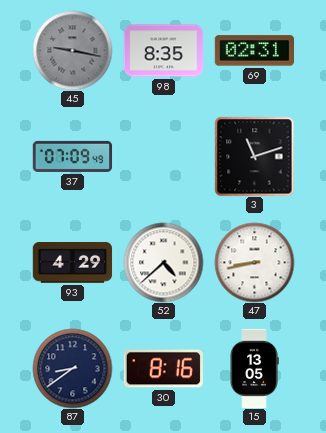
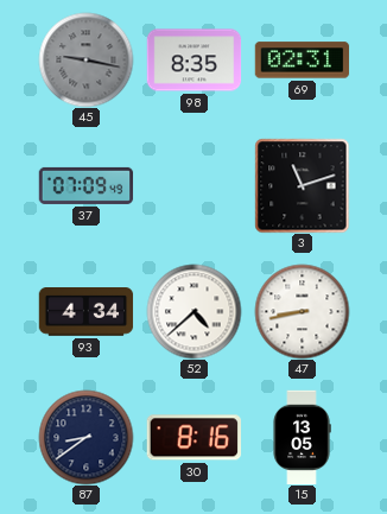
93: 4:29 -> 4:34
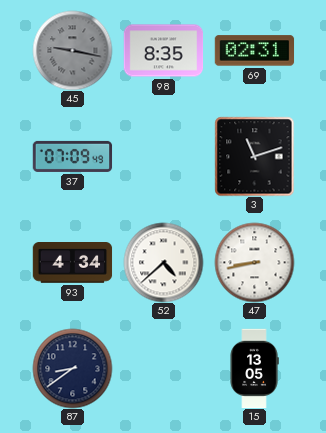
30: 8:16 -> none
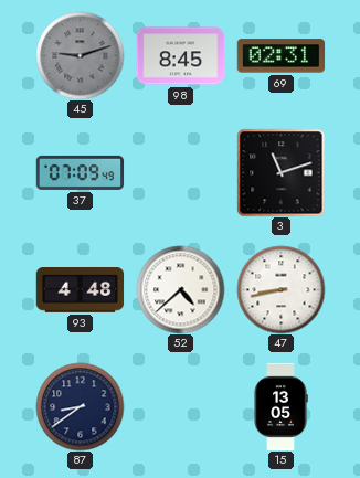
45: 9:17 -> 9:12
98: 8:35 -> 8:45
93: 4:34 -> 4:48
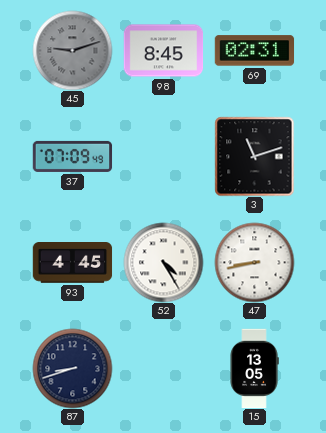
93: 4:48 -> 4:45
52: 4:38 -> 4:25
87: 8:39 -> 8:42
